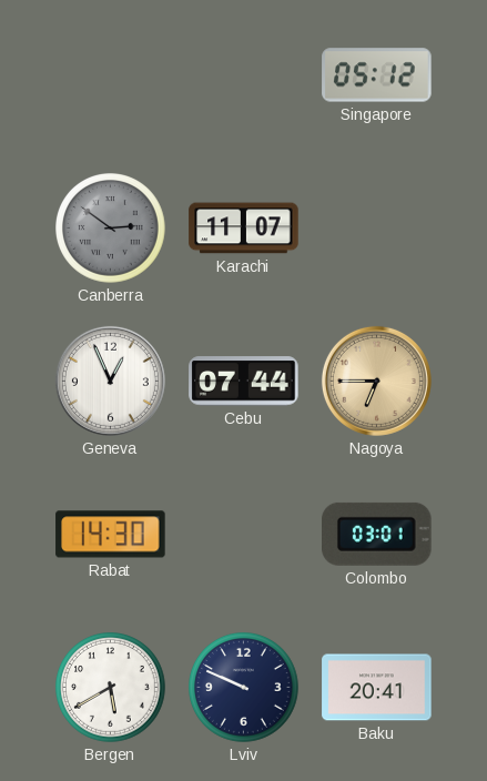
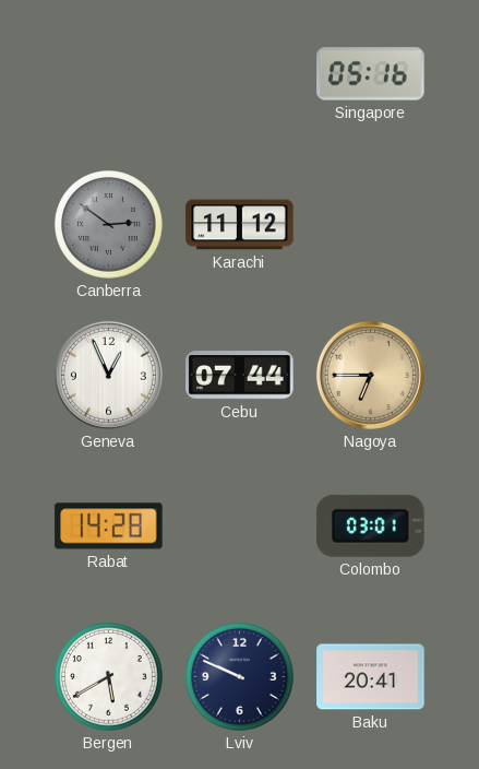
Singapore: 05:12 -> 05:16
Karachi: 11:07 -> 11:12
Rabat: 14:30 -> 14:28
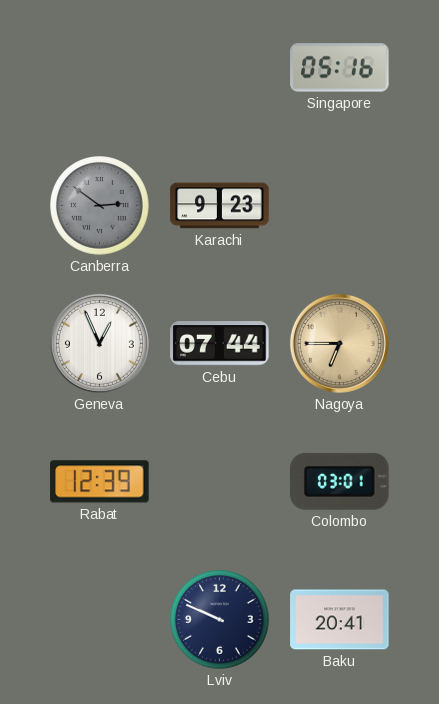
Karachi: 11:12 -> 9:23
Rabat: 14:28 -> 12:39
Bergen: 5:40 -> none
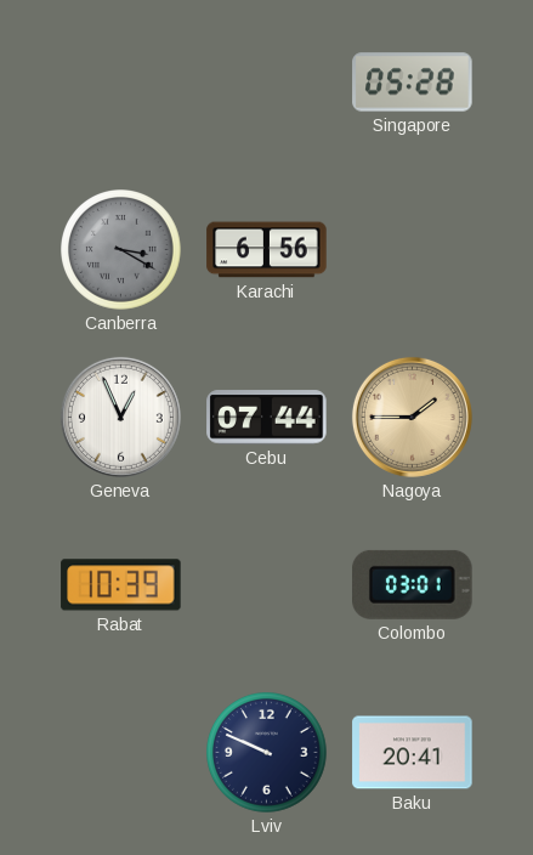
Singapore: 05:16 -> 05:28
Canberra: 2:51 -> 3:20
Karachi: 9:23 -> 6:56
Nagoya: 6:45 -> 1:45
Rabat: 12:39 -> 10:39
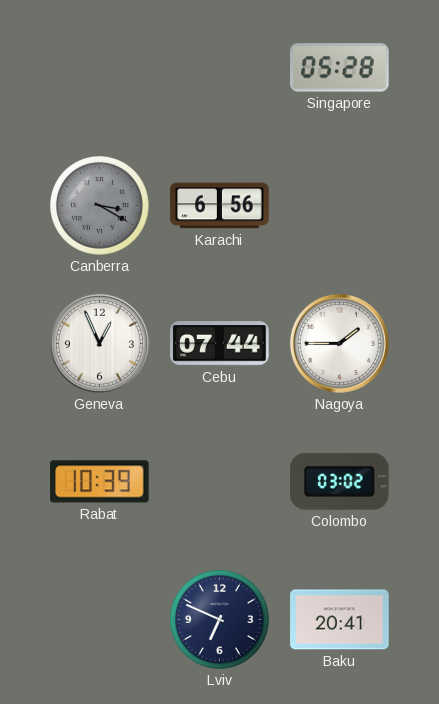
Nagoya dial: champagne -> white
Colombo: 03:01 -> 03:02
Lviv: 9:49 -> 6:49
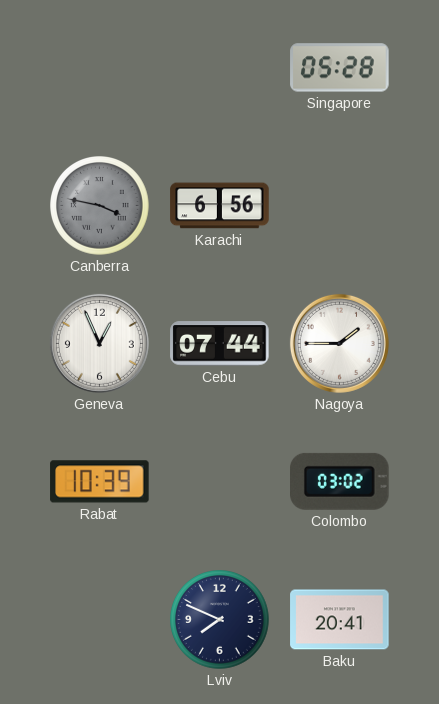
Canberra: 3:20 -> 3:47
Lviv: 6:49 -> 7:49
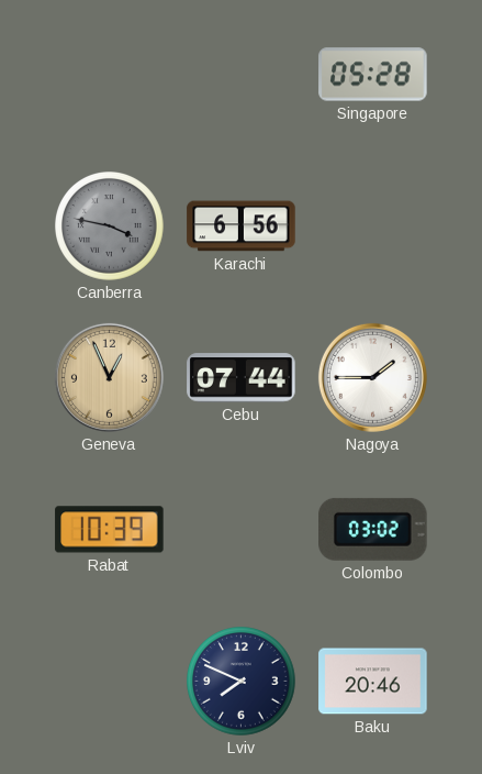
Geneva dial: white -> champagne
Baku: 20:41 -> 20:46
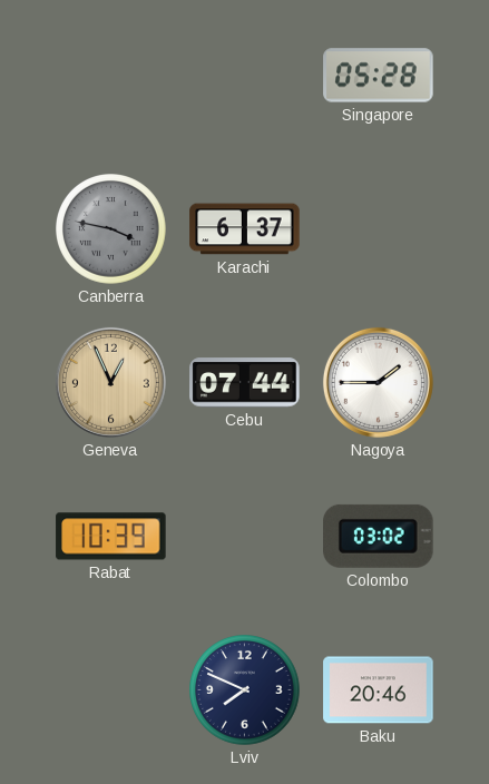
Karachi: 6:56 -> 6:37
